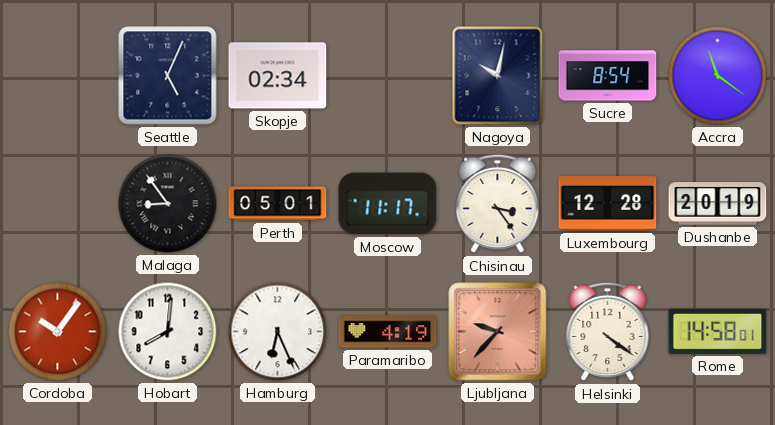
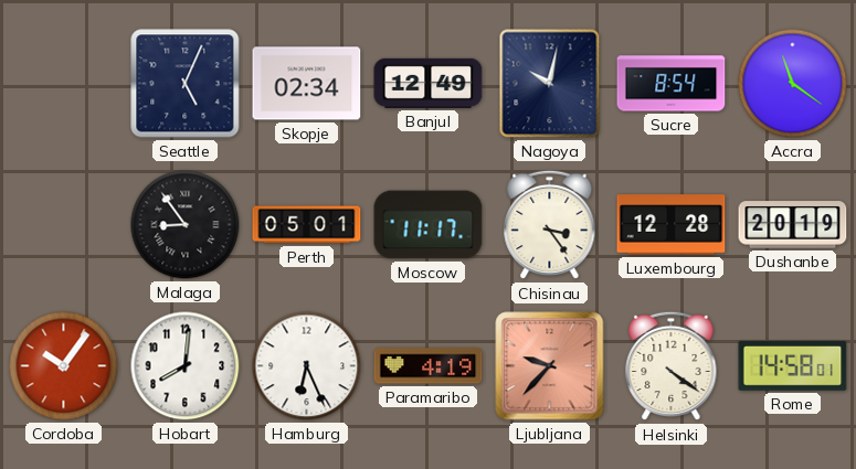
Banjul: none -> 12:49
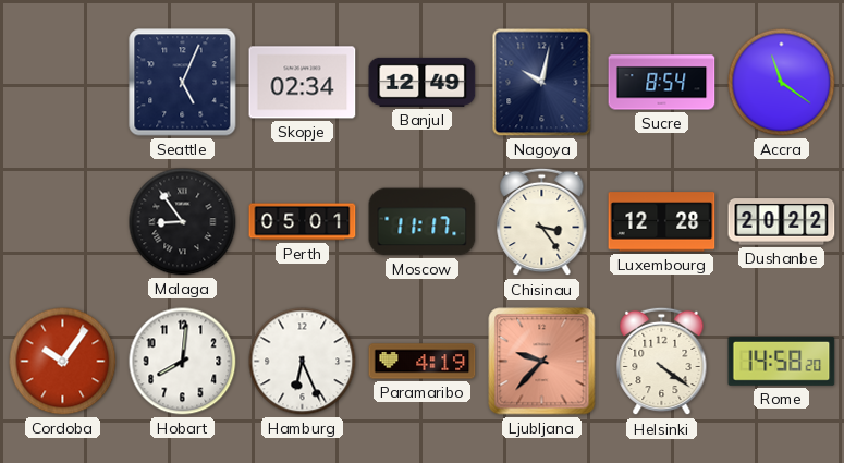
Dushanbe: 20:19 -> 20:22
Rome: 14:58:01 -> 14:58:20
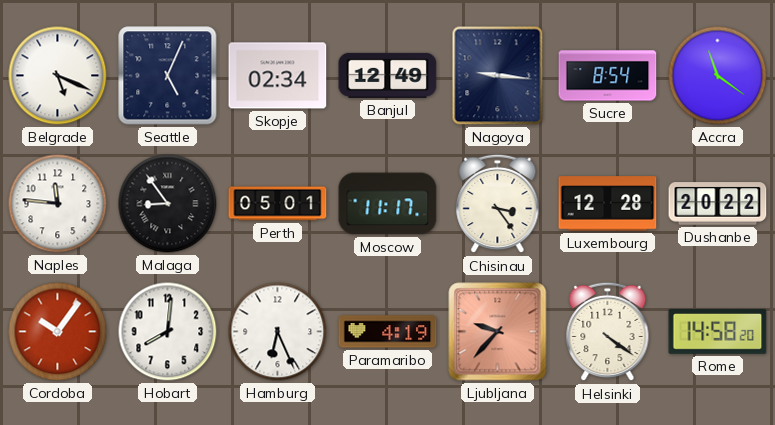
Belgrade: none -> 5:19
Nagoya: 10:02 -> 9:16
Naples: none -> 11:46
